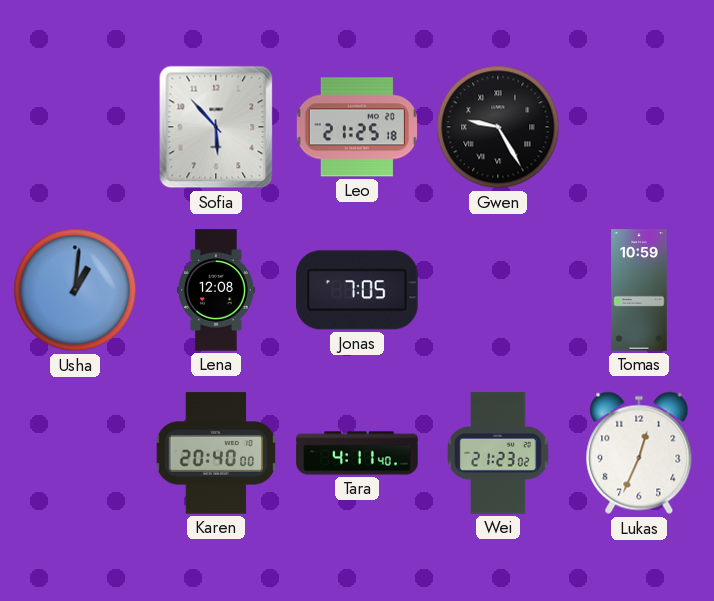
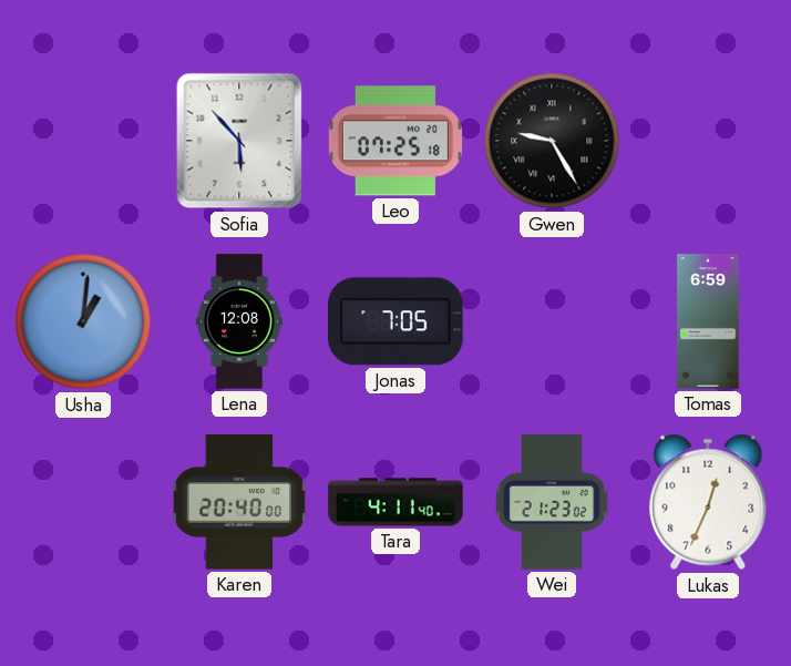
Leo: 21:25 -> 07:25
Tomas: 10:59 -> 6:59
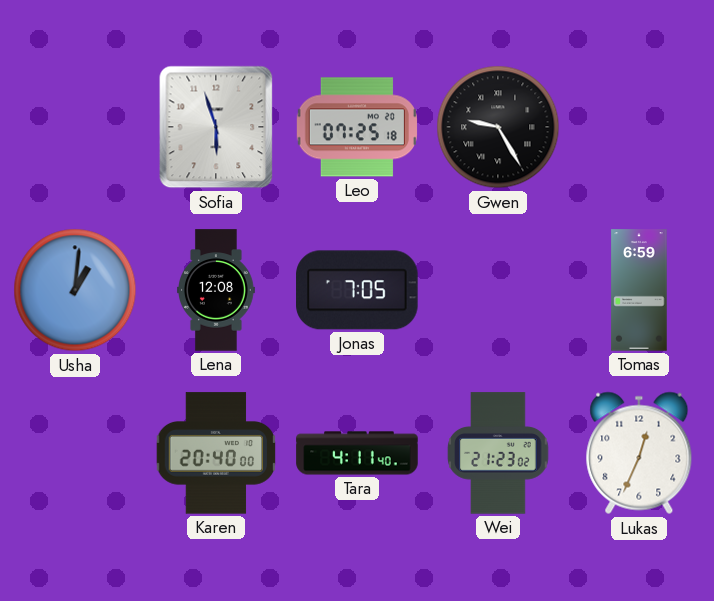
Sofia: 5:53 -> 5:57
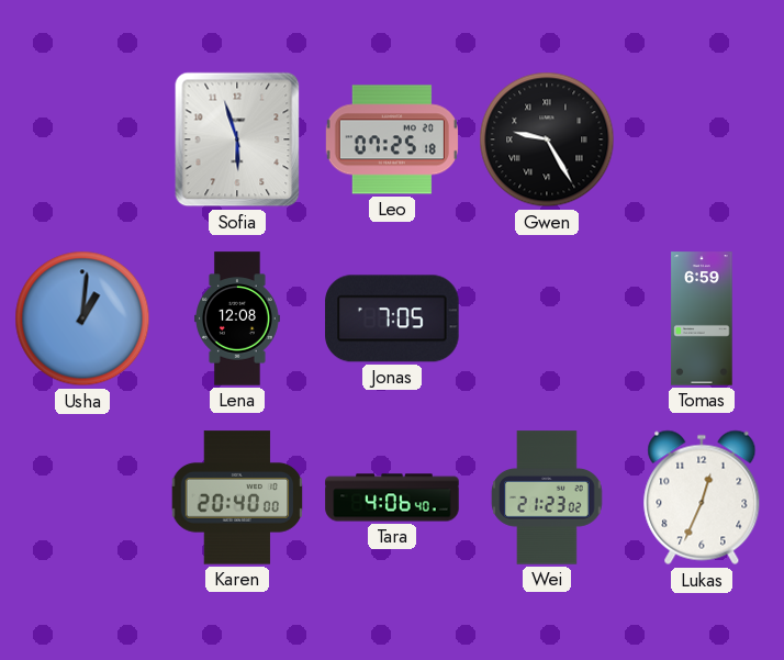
Tara: 4:11 -> 4:06
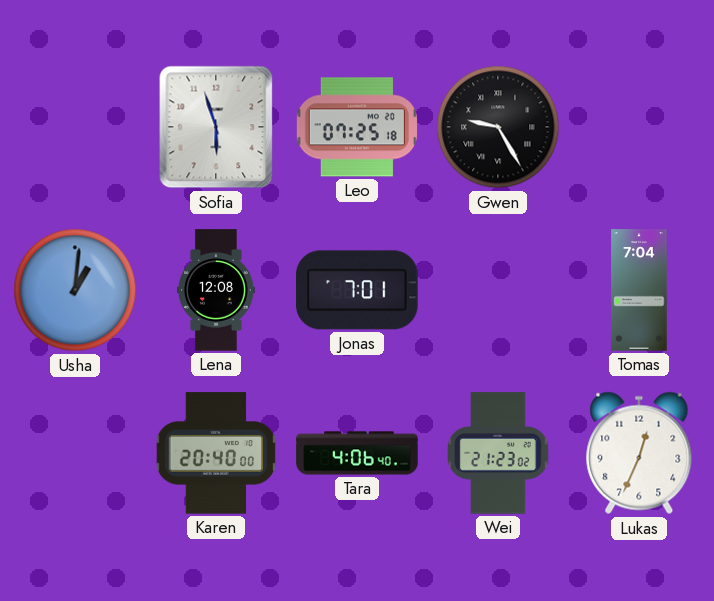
Jonas: 7:05 -> 7:01
Tomas: 6:59 -> 7:04
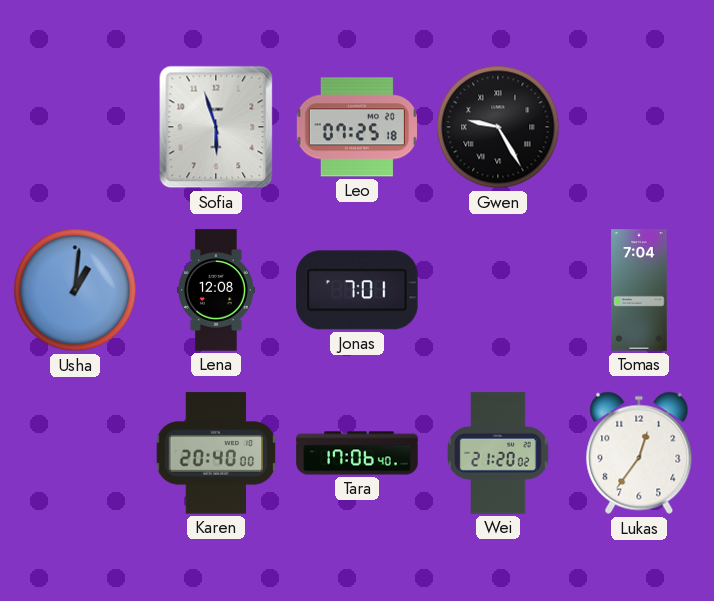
Tara: 4:06 -> 17:06
Wei: 21:23 -> 21:20
Lukas: 12:34 -> 12:36
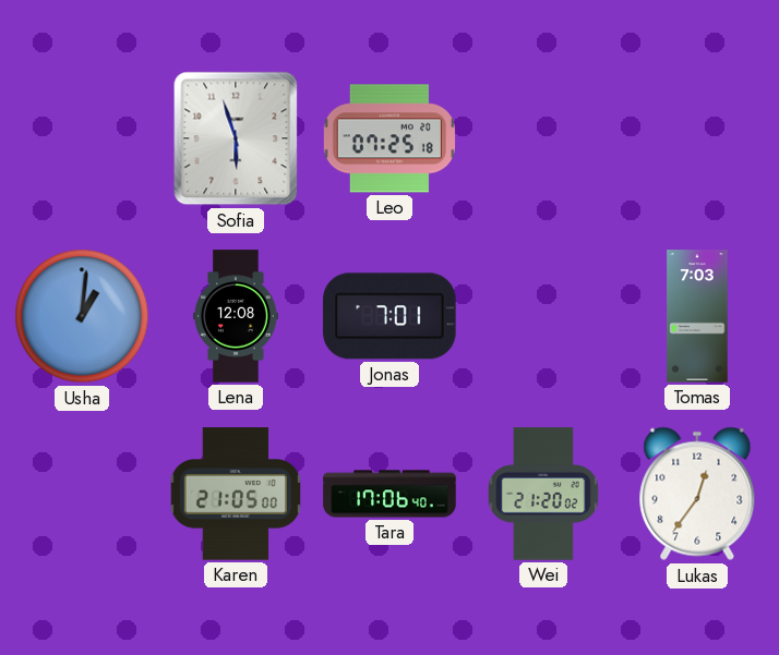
Gwen: 9:25 -> none
Tomas: 7:04 -> 7:03
Karen: 20:40 -> 21:05
